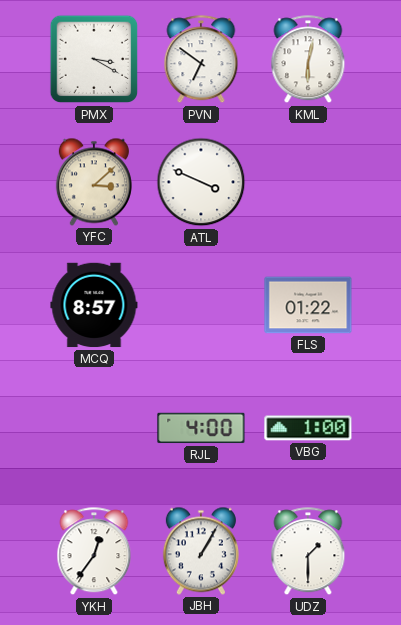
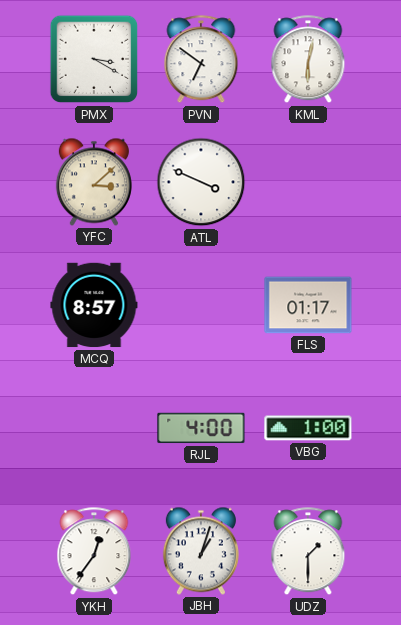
FLS: 01:22 -> 01:17
JBH: 1:05 -> 1:03
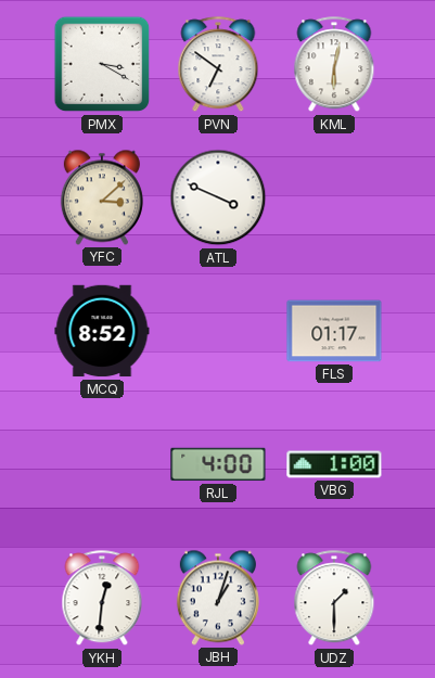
MCQ: 8:57 -> 8:52
YKH: 12:36 -> 12:31
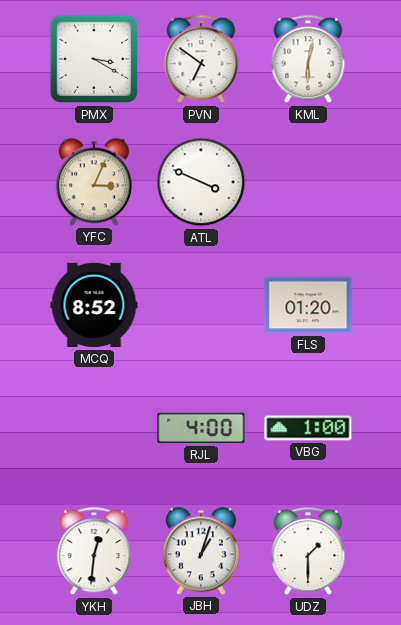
YFC: 3:08 -> 3:04
FLS: 01:17 -> 01:20
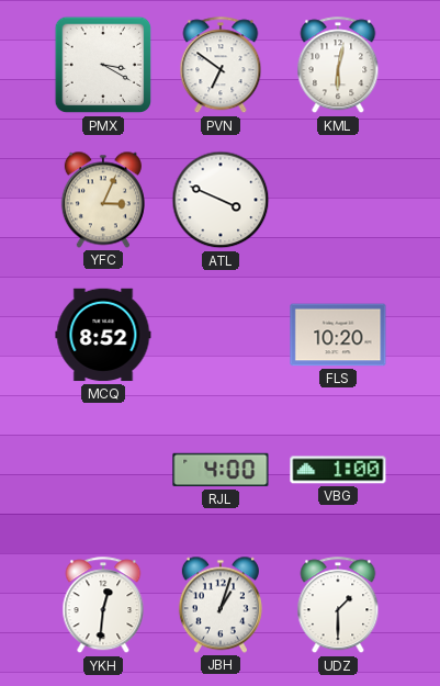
FLS: 01:20 -> 10:20
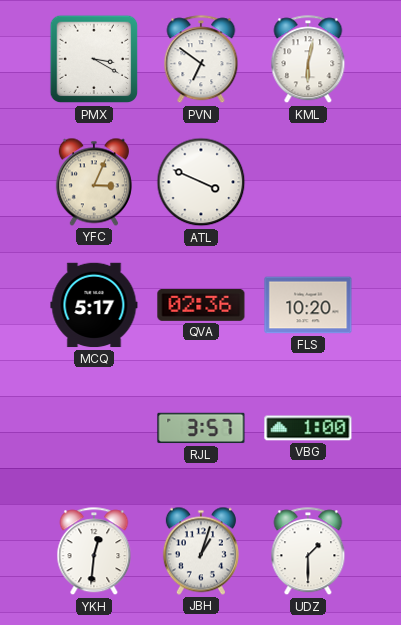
MCQ: 8:52 -> 5:17
QVA: none -> 02:36
RJL: 4:00 -> 3:57
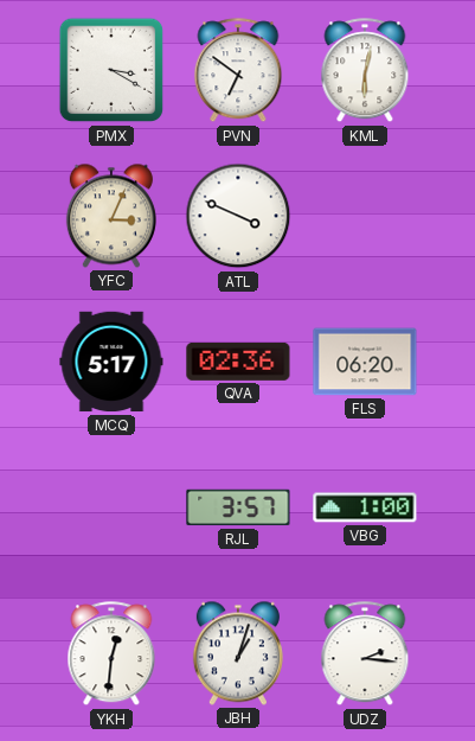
FLS: 10:20 -> 06:20
UDZ: 1:30 -> 2:16
